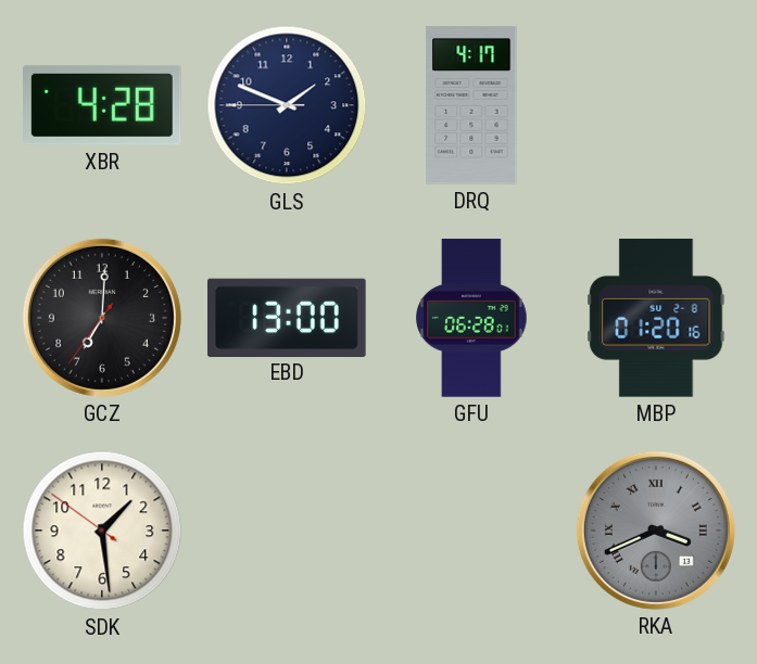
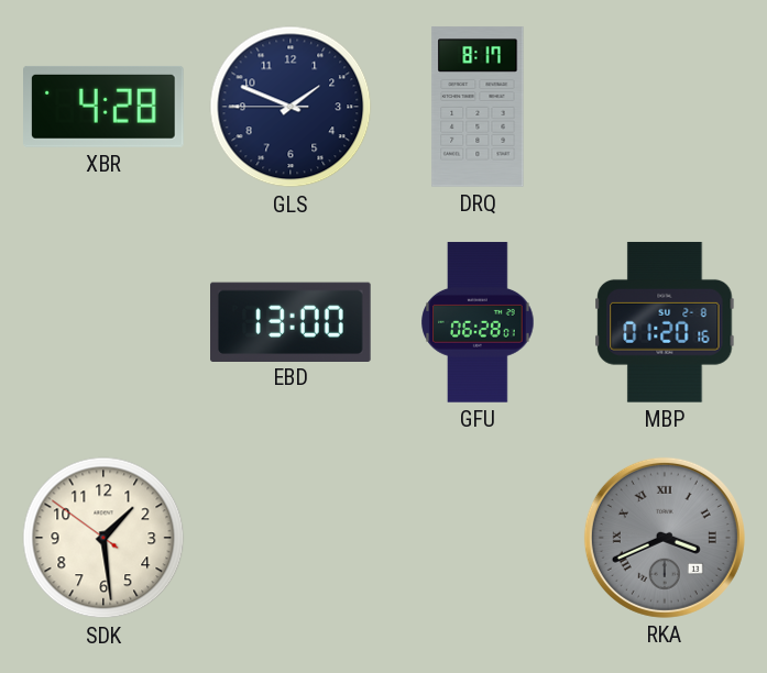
DRQ: 4:17 -> 8:17
GCZ: 7:00 -> none
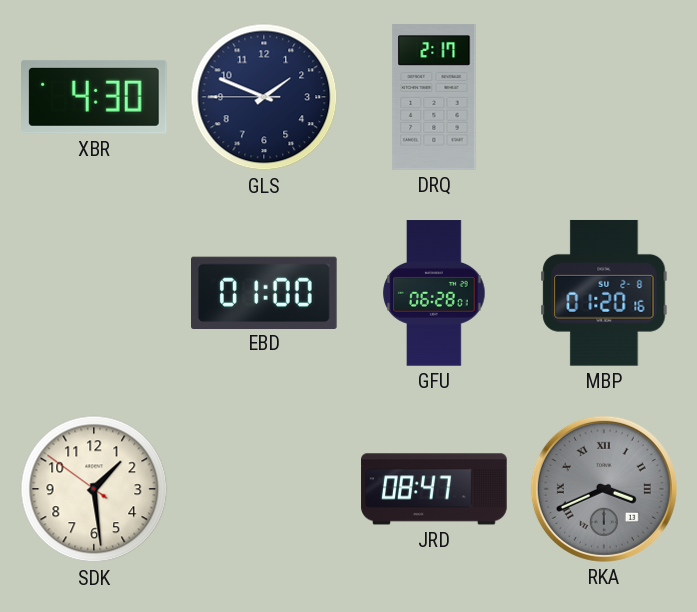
XBR: 4:28 -> 4:30
DRQ: 8:17 -> 2:17
EBD: 13:00 -> 01:00
JRD: none -> 08:47
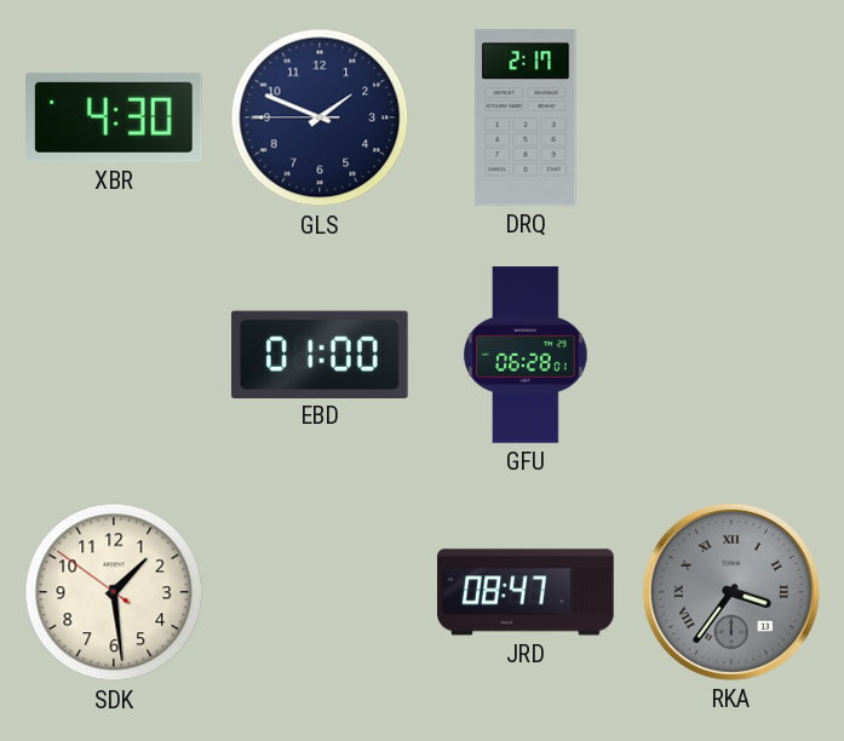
MBP: 01:20 -> none
RKA: 3:41 -> 3:36
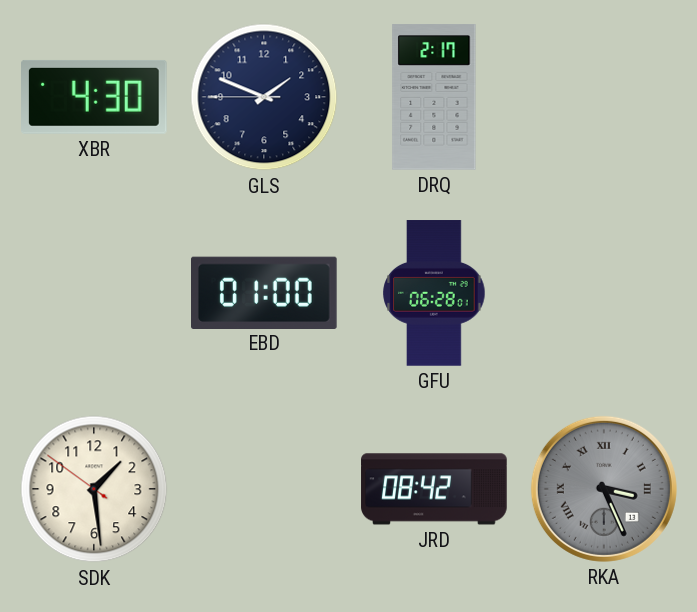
JRD: 08:47 -> 08:42
RKA: 3:36 -> 3:26
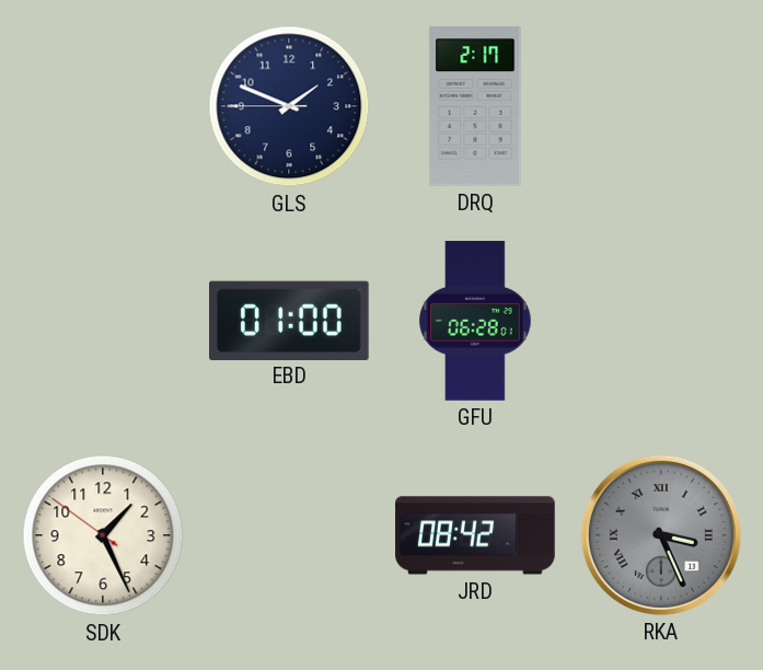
XBR: 4:30 -> none
SDK: 1:28 -> 1:25
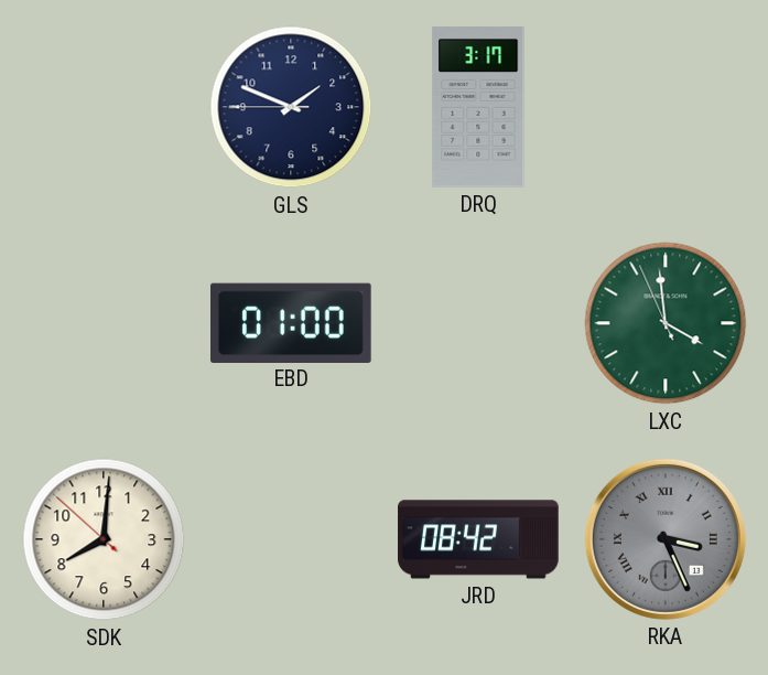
DRQ: 2:17 -> 3:17
GFU: 06:28 -> none
LXC: none -> 3:58
SDK: 1:25 -> 8:00
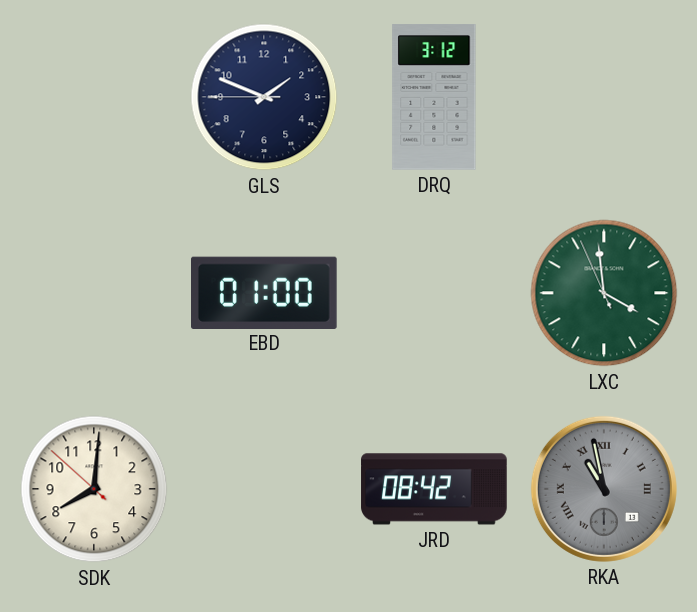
DRQ: 3:17 -> 3:12
RKA: 3:26 -> 10:58
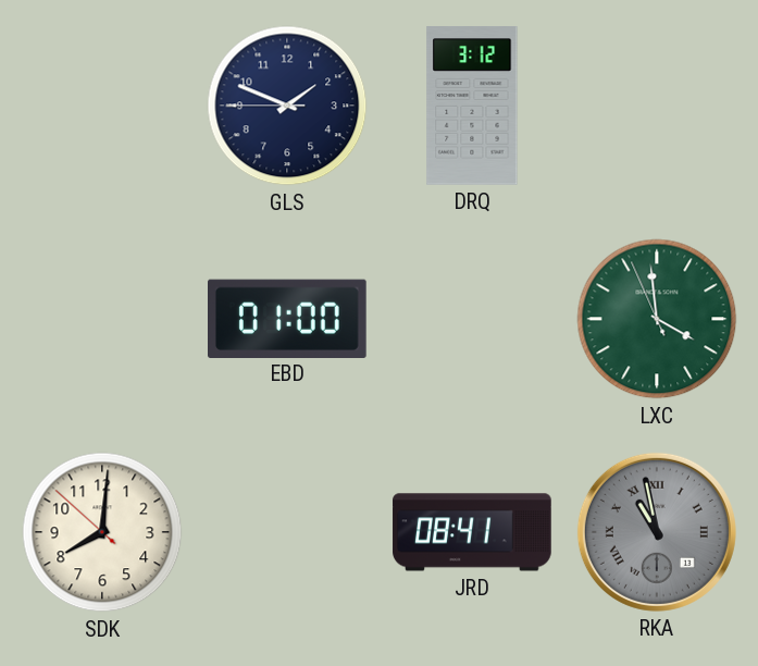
JRD: 08:42 -> 08:41
